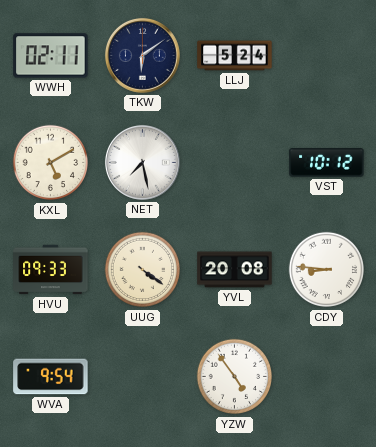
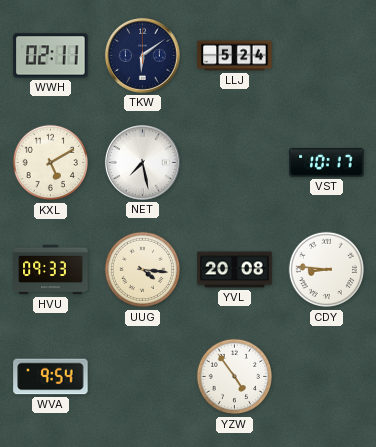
VST: 10:12 -> 10:17
UUG: 4:21 -> 4:16
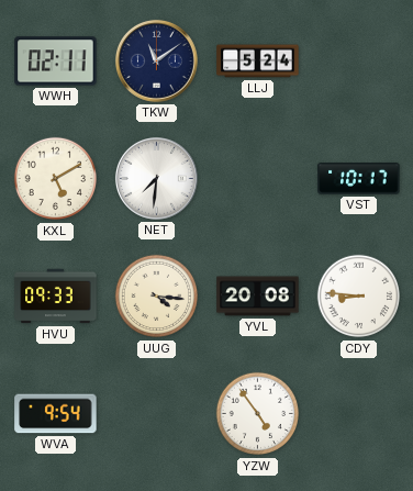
TKW: 6:09 -> 11:09
NET: 7:28 -> 7:31
